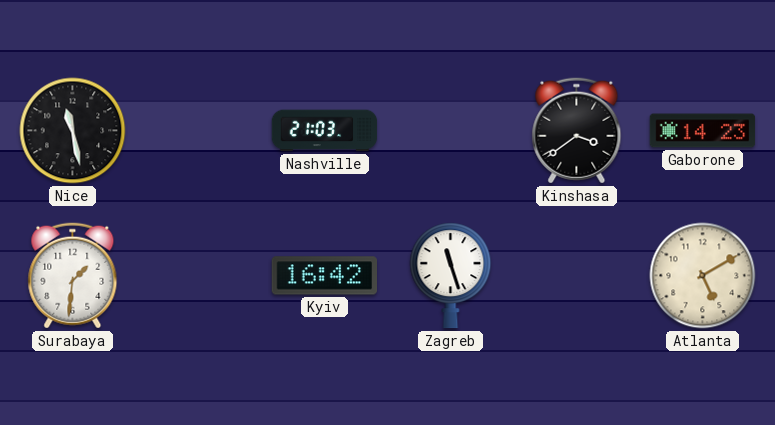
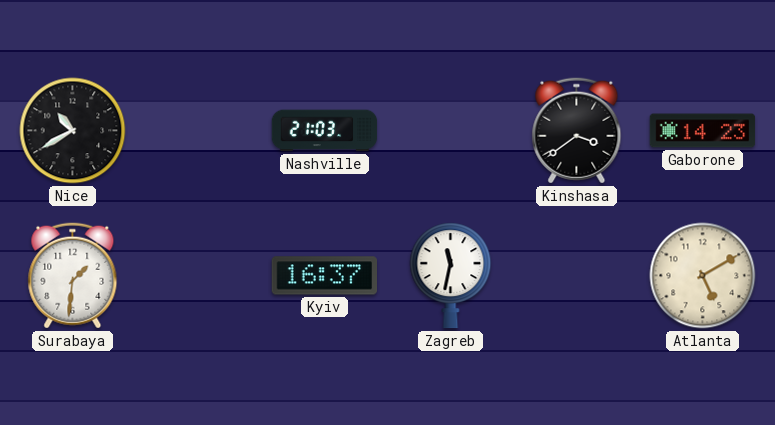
Nice: 11:28 -> 10:40
Kyiv: 16:42 -> 16:37
Zagreb: 11:27 -> 11:32
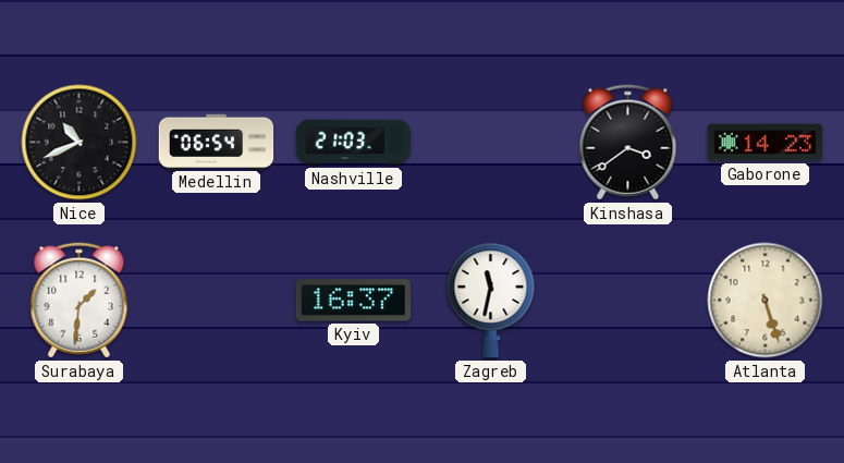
Nice: 10:40 -> 10:41
Medellin: none -> 06:54
Atlanta: 5:10 -> 5:27
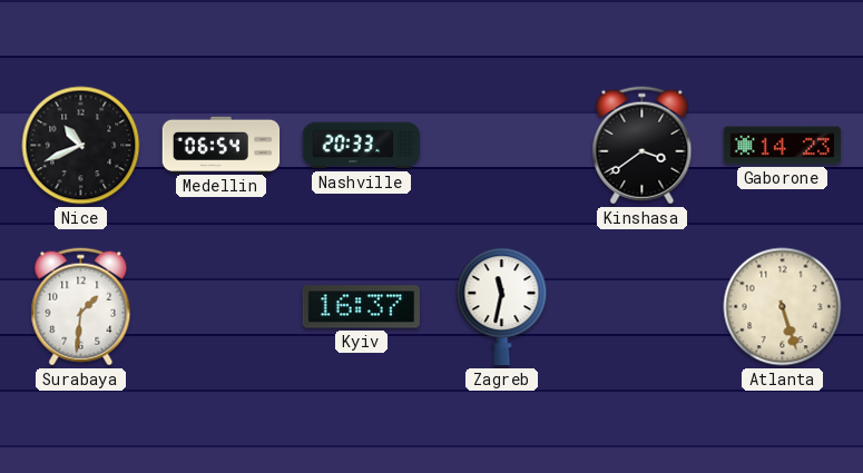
Nashville: 21:03 -> 20:33
